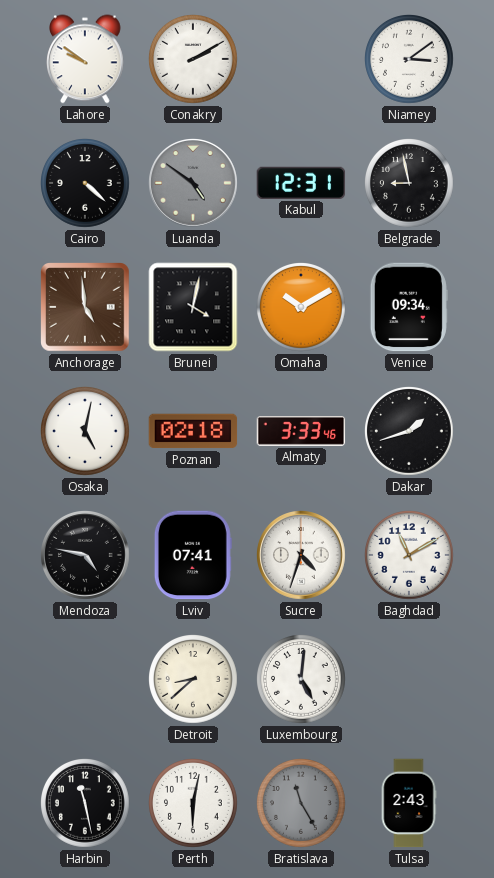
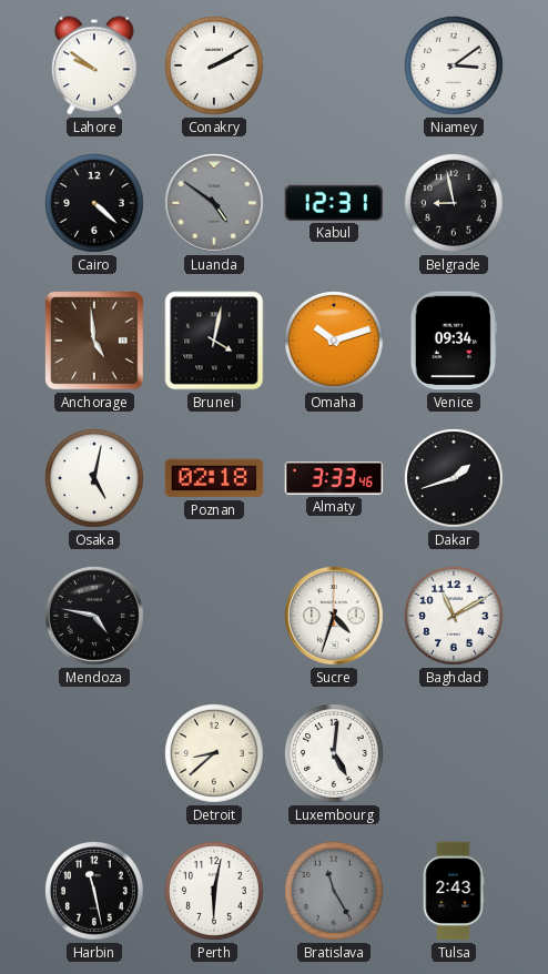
Omaha: 10:10 -> 10:12
Lviv: 07:41 -> none
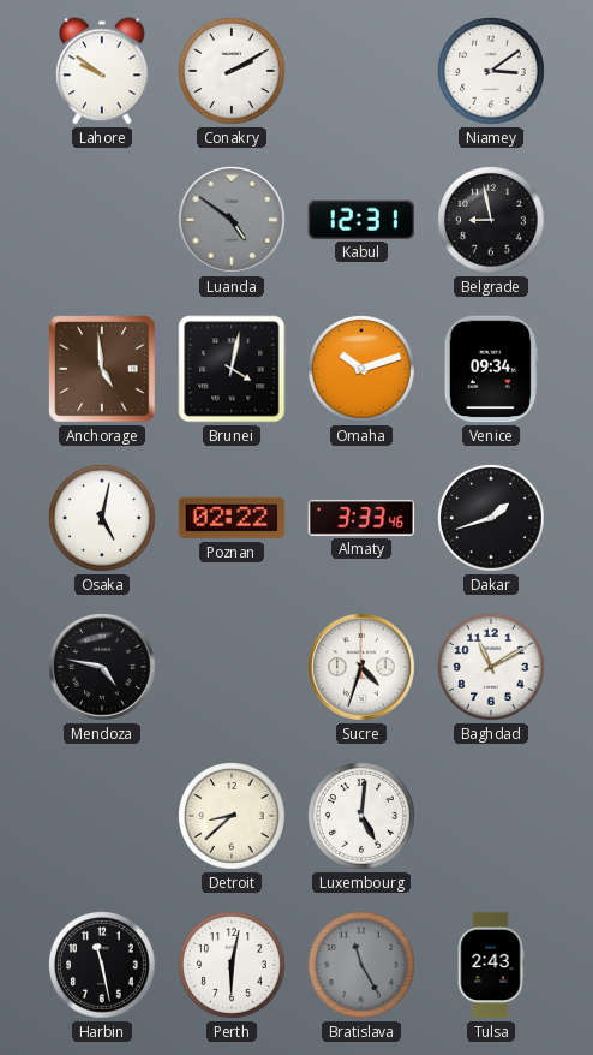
Cairo: 4:22 -> none
Poznan: 02:18 -> 02:22
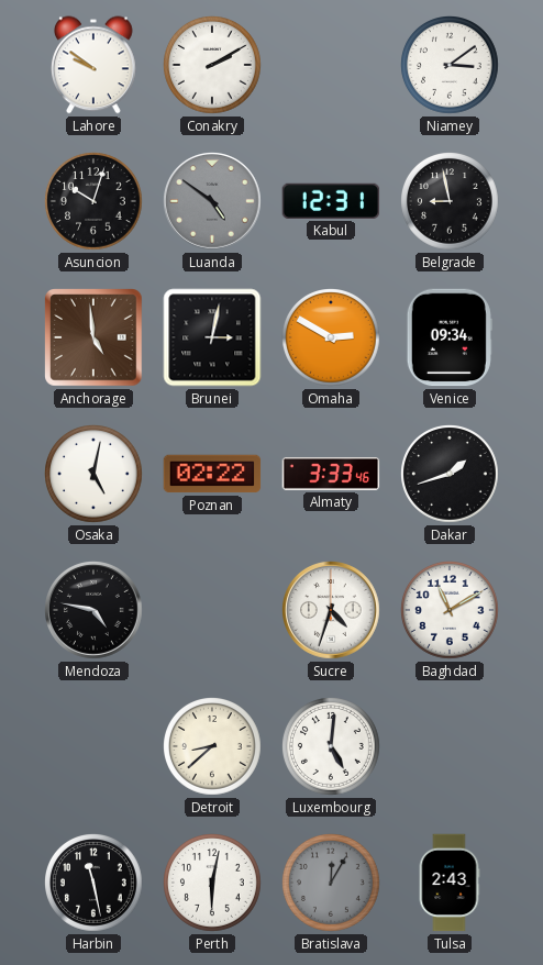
Asuncion: none -> 10:03
Brunei: 4:02 -> 3:02
Omaha: 10:12 -> 2:50
Bratislava: 11:25 -> 12:05
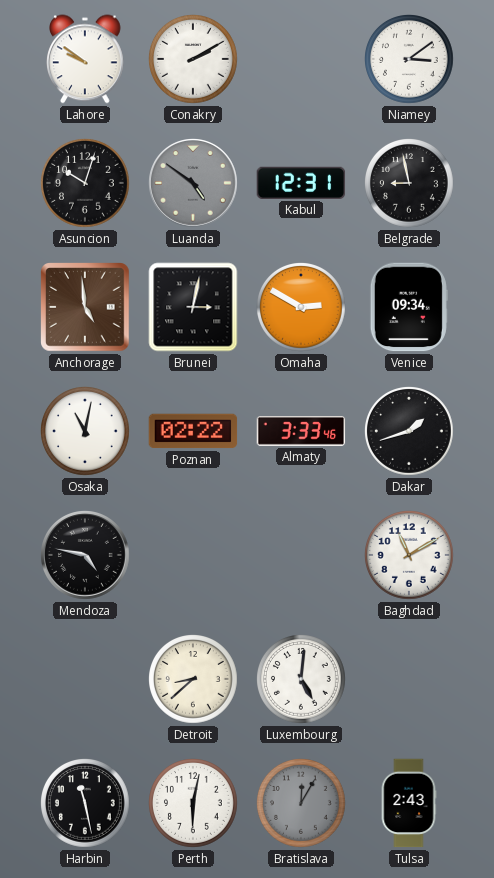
Osaka: 5:02 -> 11:02
Sucre: 4:33 -> none
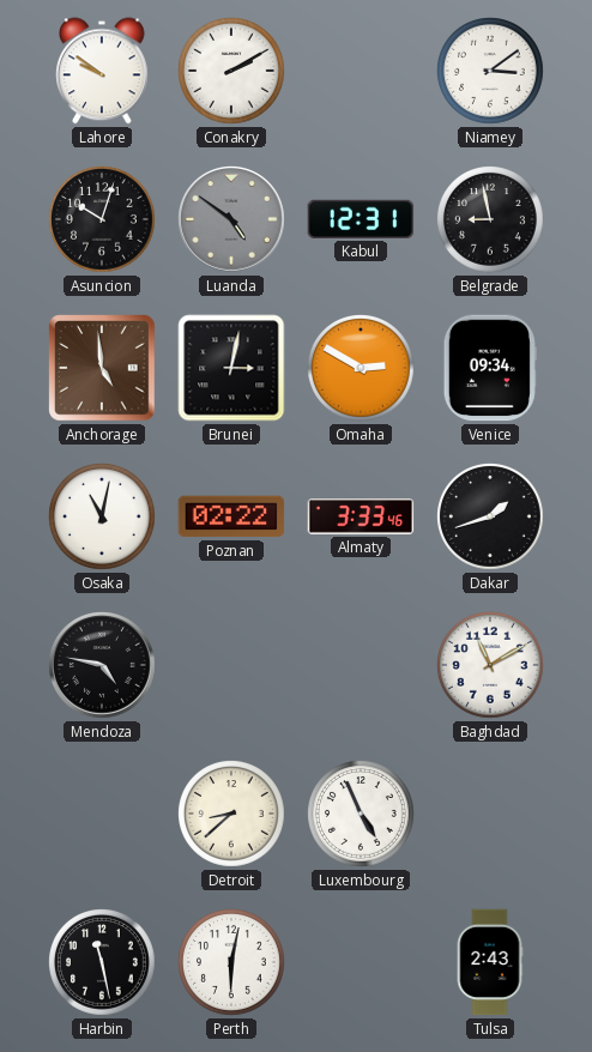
Luxembourg: 5:01 -> 4:56
Bratislava: 12:05 -> none
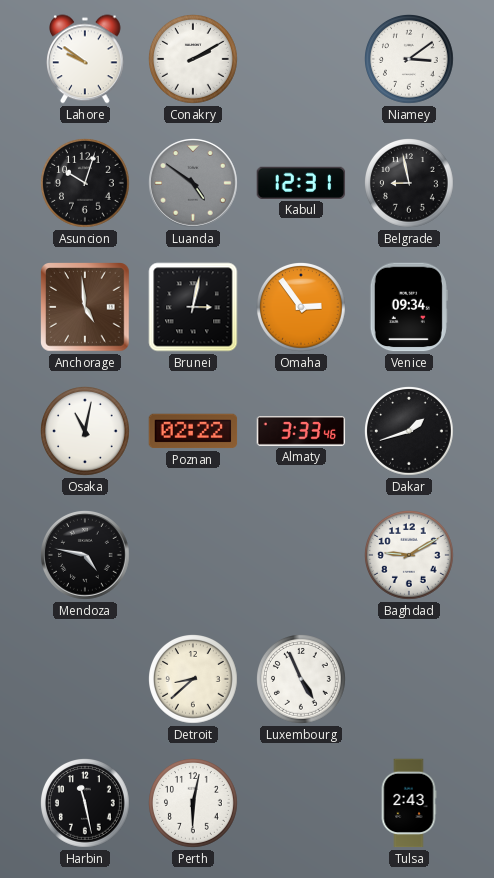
Omaha: 2:50 -> 2:54
Baghdad: 11:10 -> 9:10
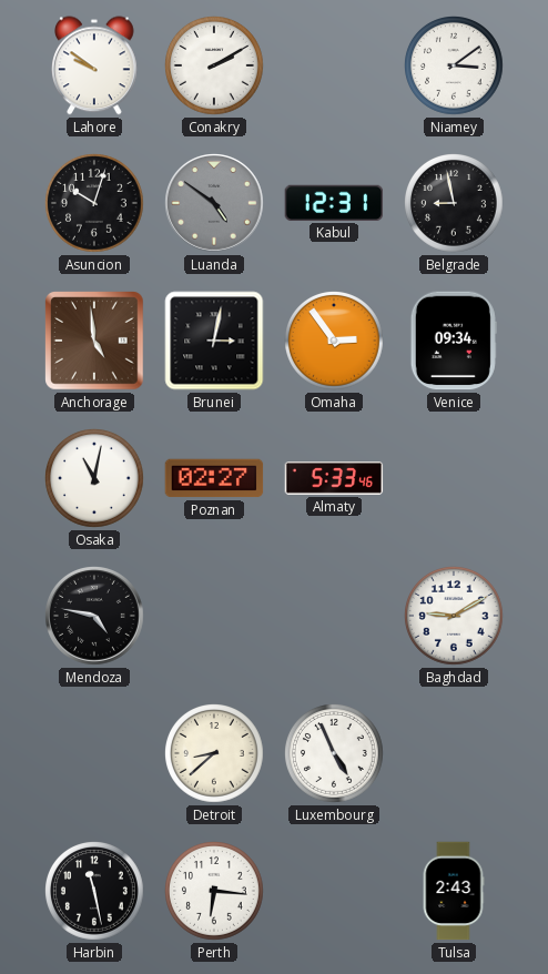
Poznan: 02:22 -> 02:27
Almaty: 3:33 -> 5:33
Dakar: 1:42 -> none
Perth: 6:02 -> 6:16
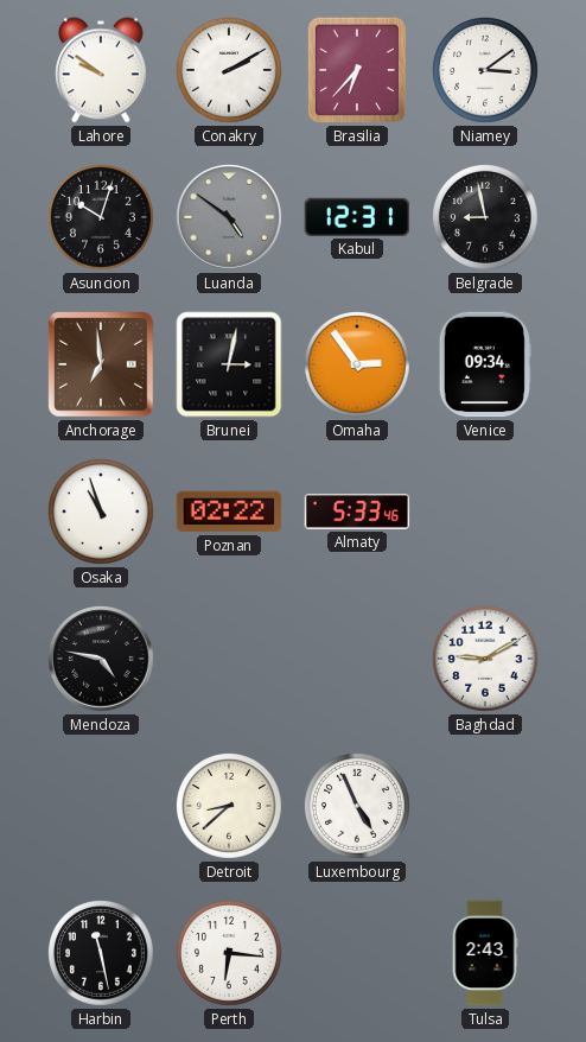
Brasilia: none -> 6:37
Anchorage: 4:59 -> 6:59
Osaka: 11:02 -> 10:57
Poznan: 02:27 -> 02:22
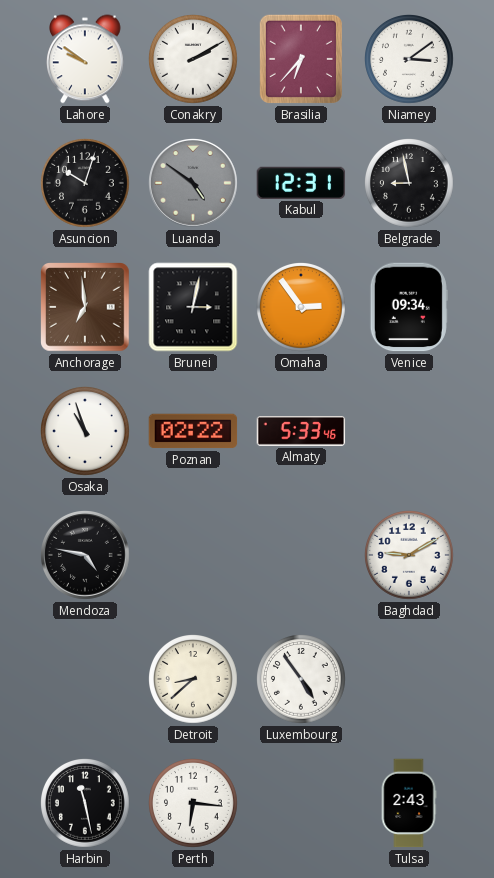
Luxembourg: 4:56 -> 4:54
